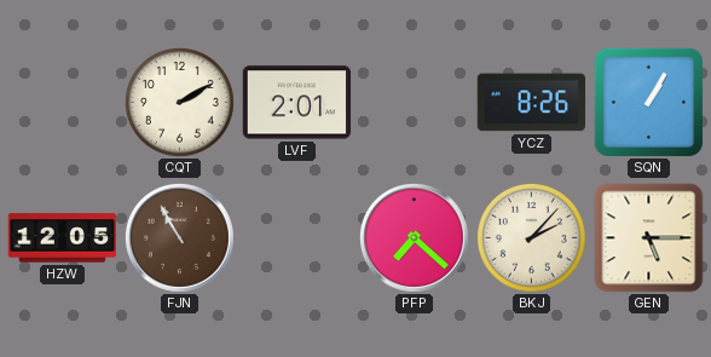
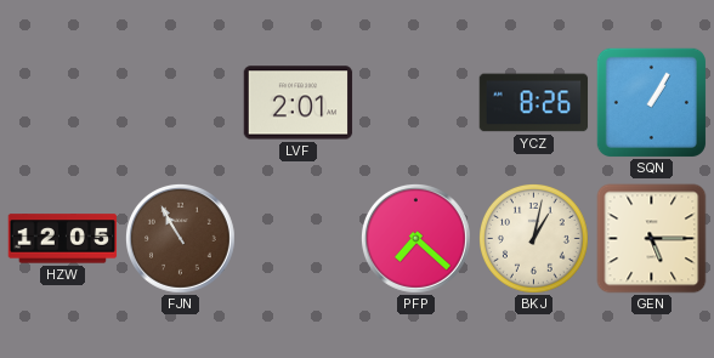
CQT: 2:10 -> none
BKJ: 2:07 -> 1:02
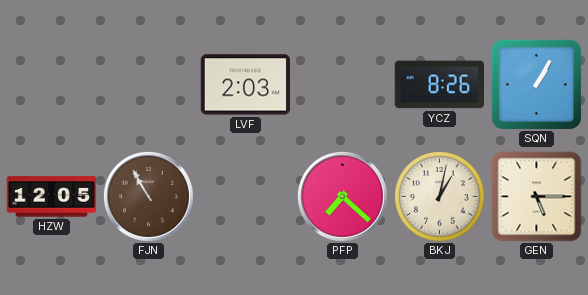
LVF: 2:01 -> 2:03
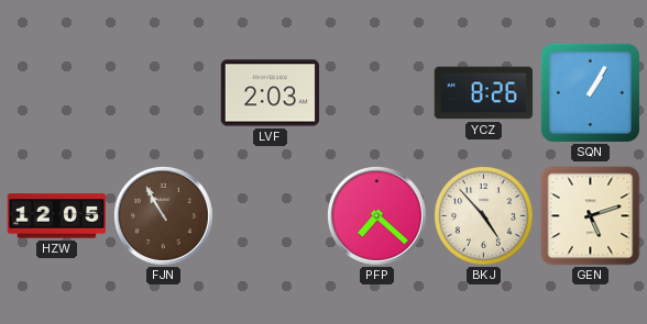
BKJ: 1:02 -> 4:53
GEN: 5:15 -> 5:12
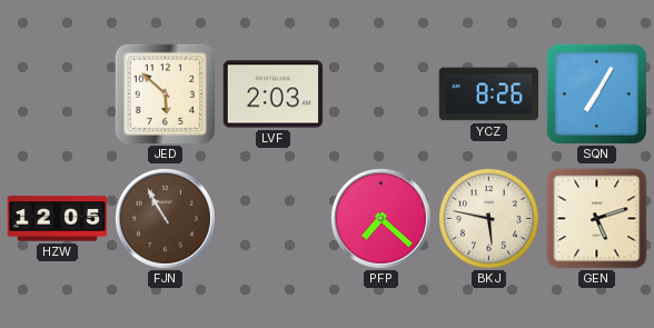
JED: none -> 5:52
SQN: 1:05 -> 7:05
BKJ: 4:53 -> 5:47
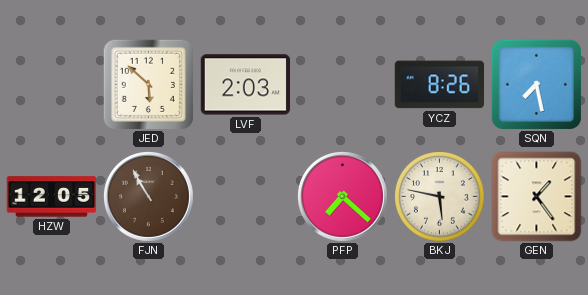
SQN: 7:05 -> 7:28
GEN: 5:12 -> 1:24
